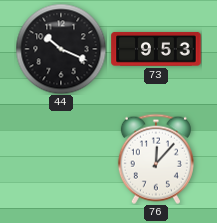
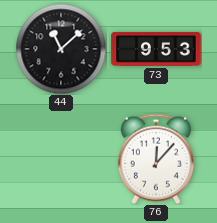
44: 10:19 -> 11:08
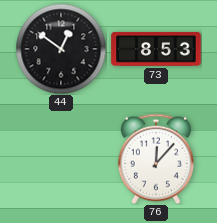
44: 11:08 -> 12:51
73: 9:53 -> 8:53
